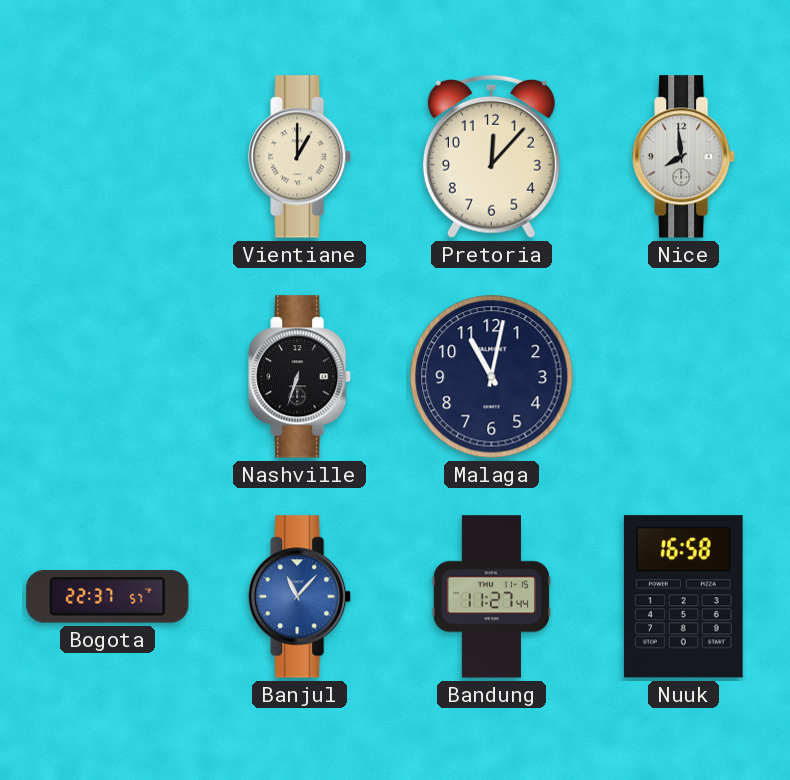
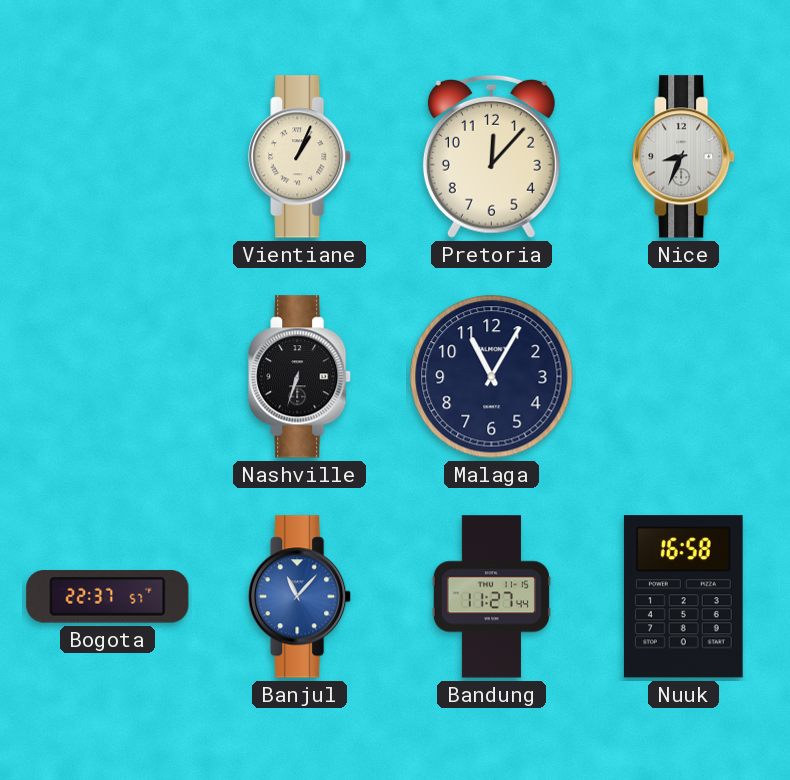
Vientiane: 1:00 -> 1:04
Nice: 7:59 -> 8:34
Malaga: 11:02 -> 11:05
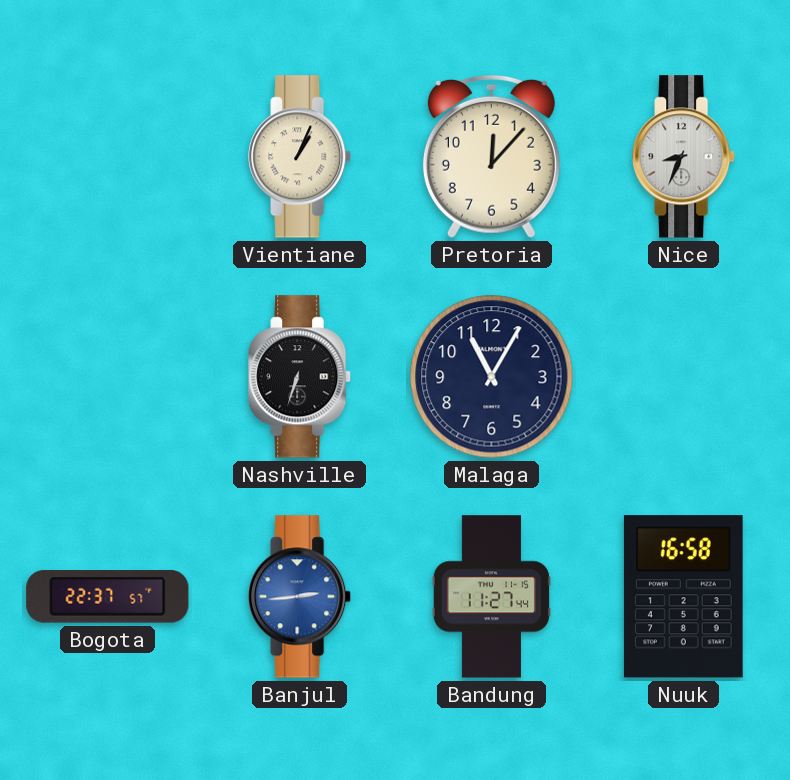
Banjul: 11:07 -> 2:44
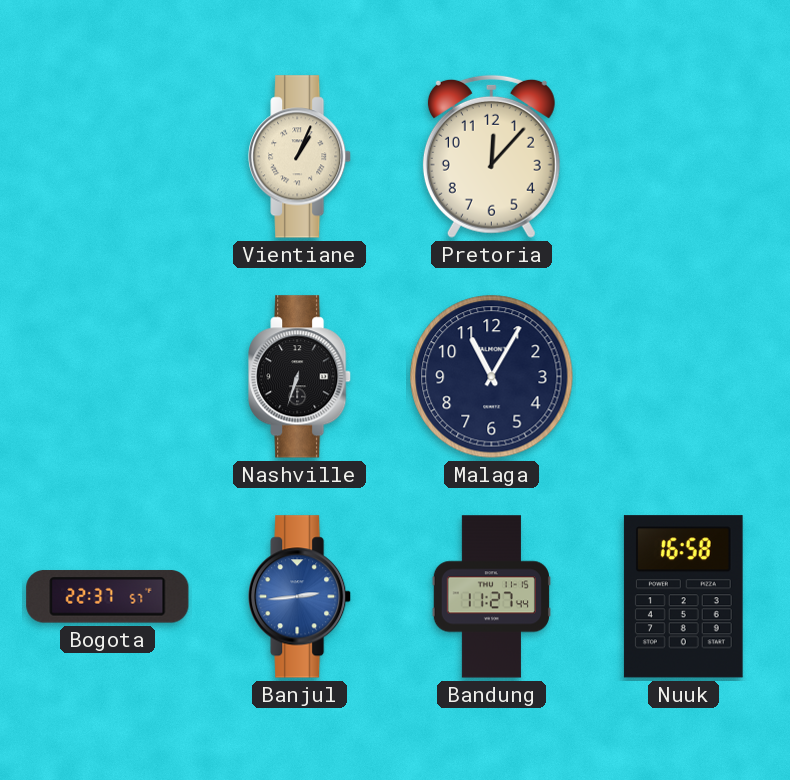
Nice: 8:34 -> none
